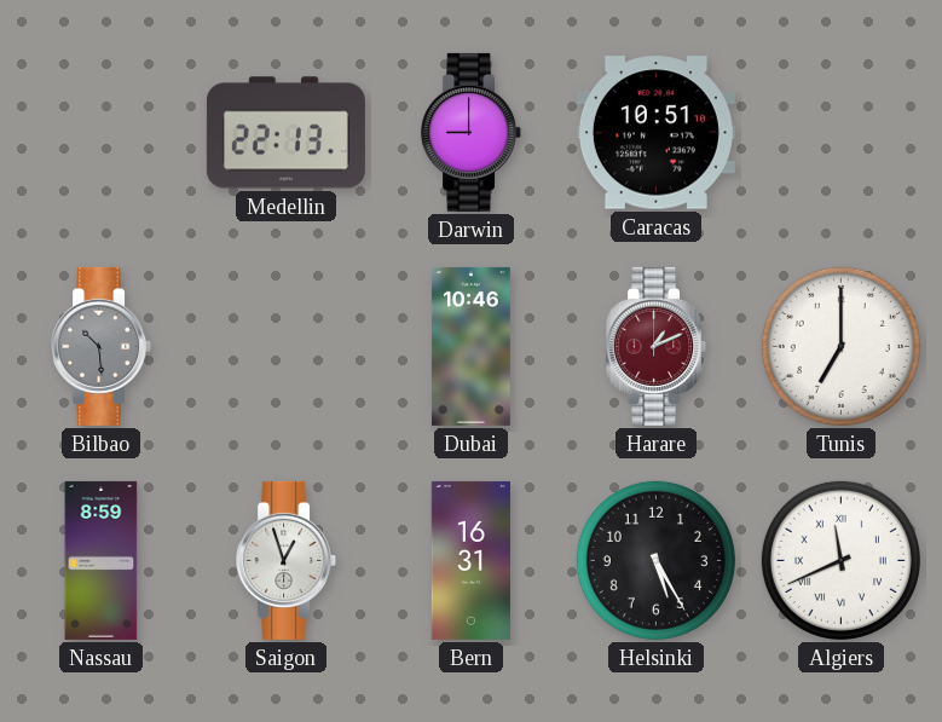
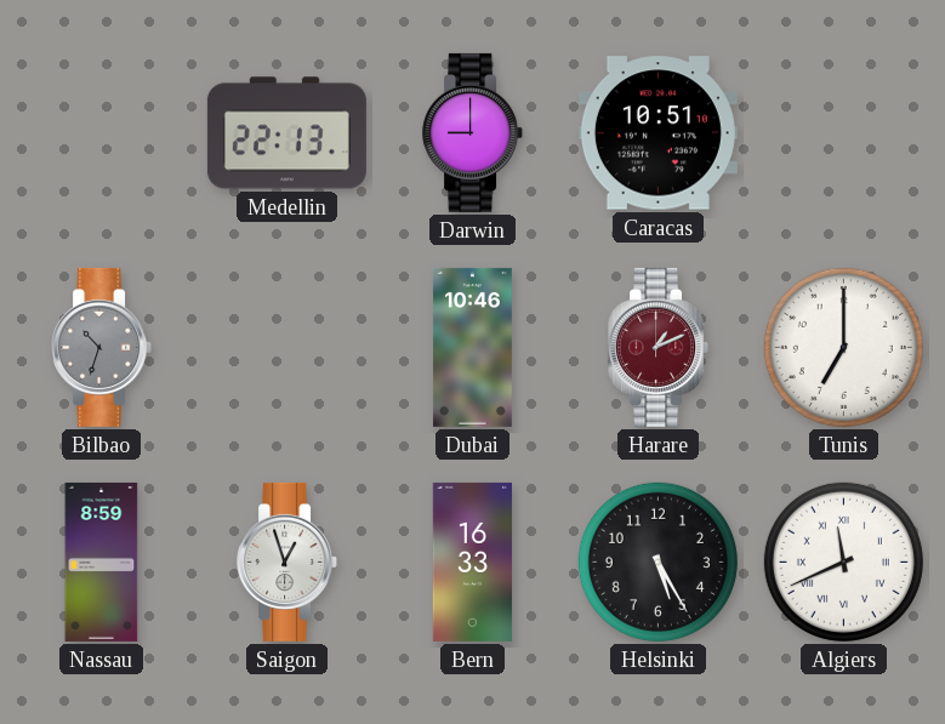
Bilbao: 10:29 -> 10:33
Bern: 16:31 -> 16:33
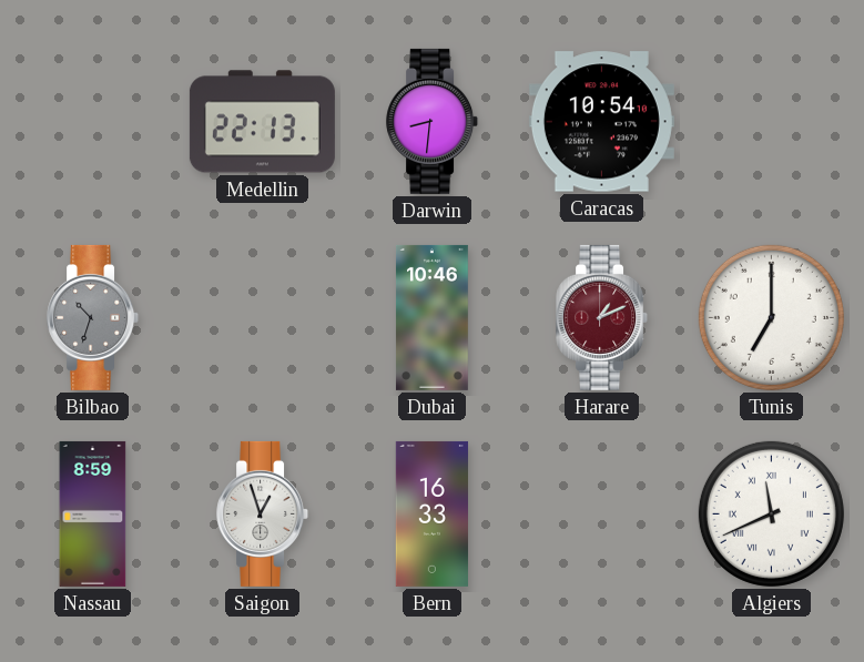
Darwin: 9:00 -> 8:31
Caracas: 10:51 -> 10:54
Helsinki: 5:25 -> none
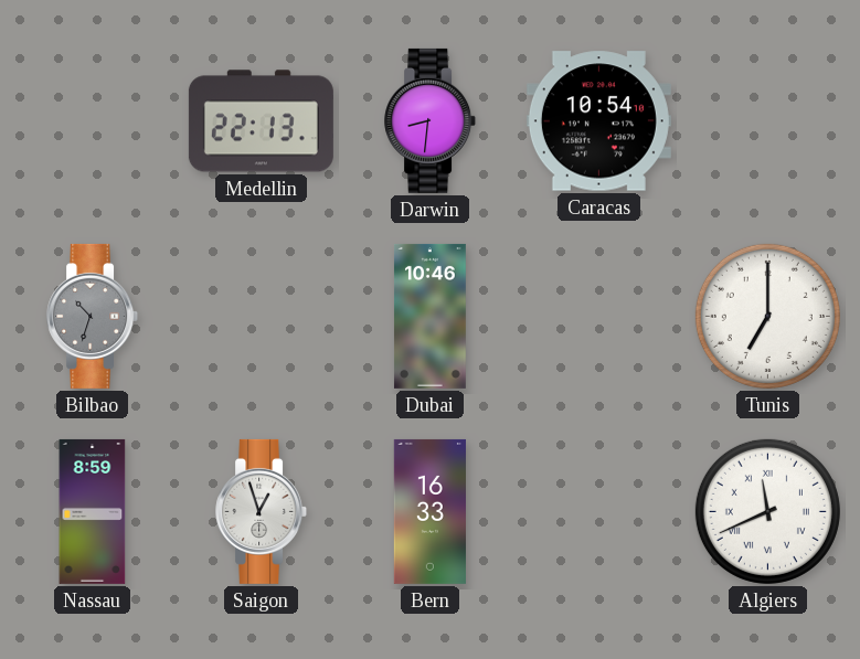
Harare: 1:11 -> none
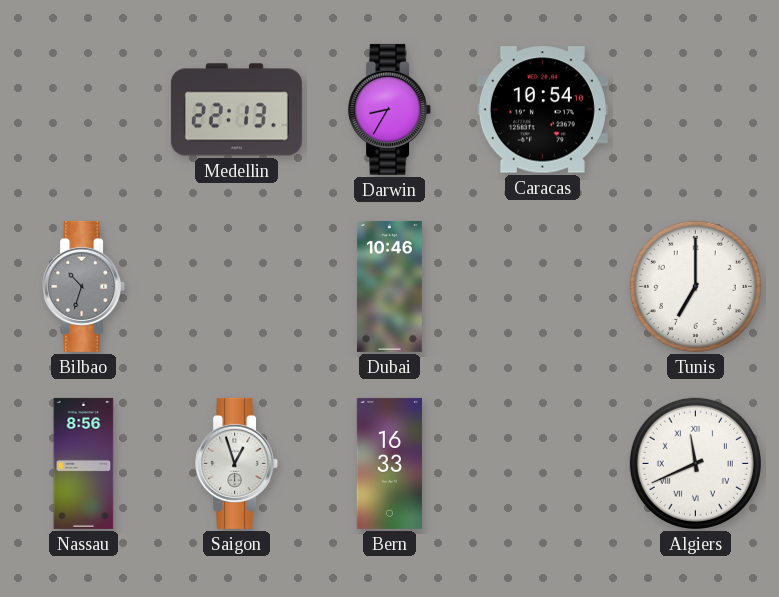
Darwin: 8:31 -> 8:35
Nassau: 8:59 -> 8:56
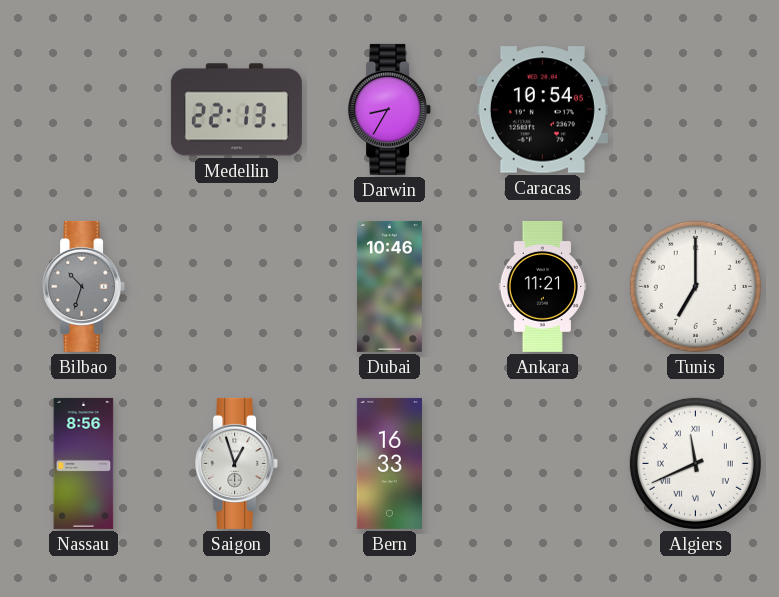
Caracas: 10:54:10 -> 10:54:05
Ankara: none -> 11:21
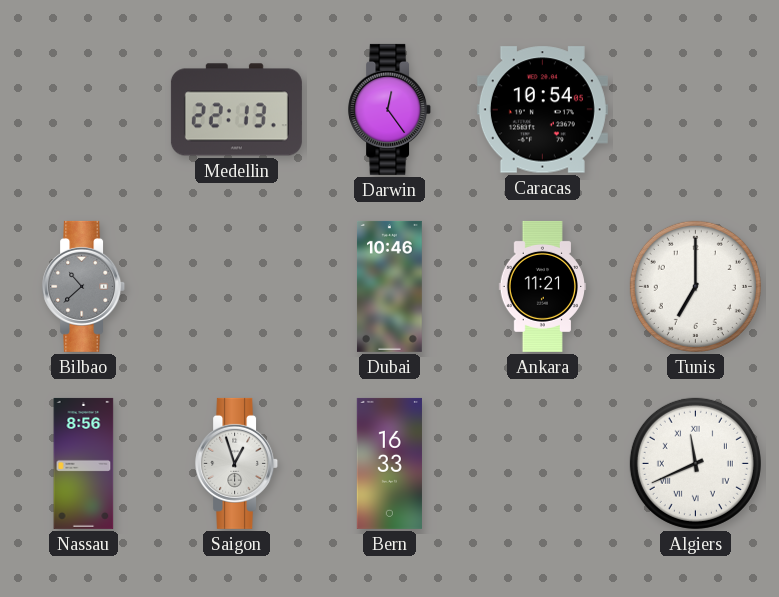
Darwin: 8:35 -> 12:24
Bilbao: 10:33 -> 10:38
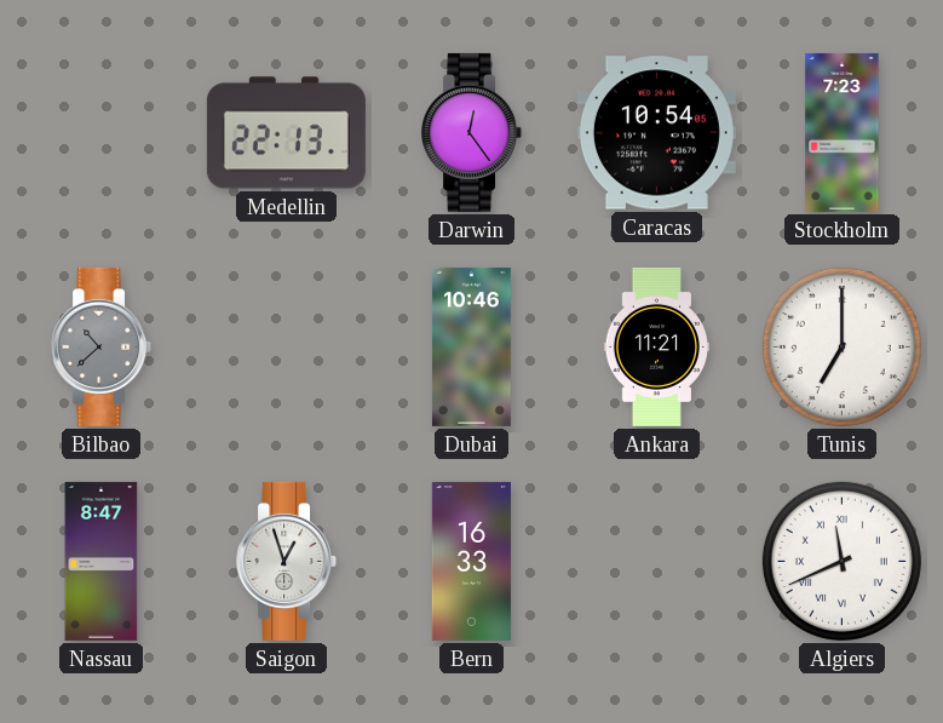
Stockholm: none -> 7:23
Nassau: 8:56 -> 8:47
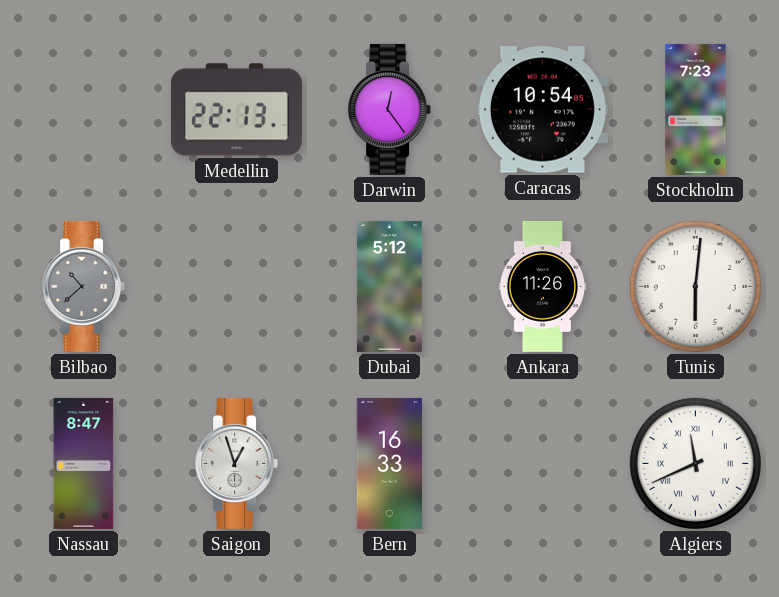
Dubai: 10:46 -> 5:12
Ankara: 11:21 -> 11:26
Tunis: 7:00 -> 6:01
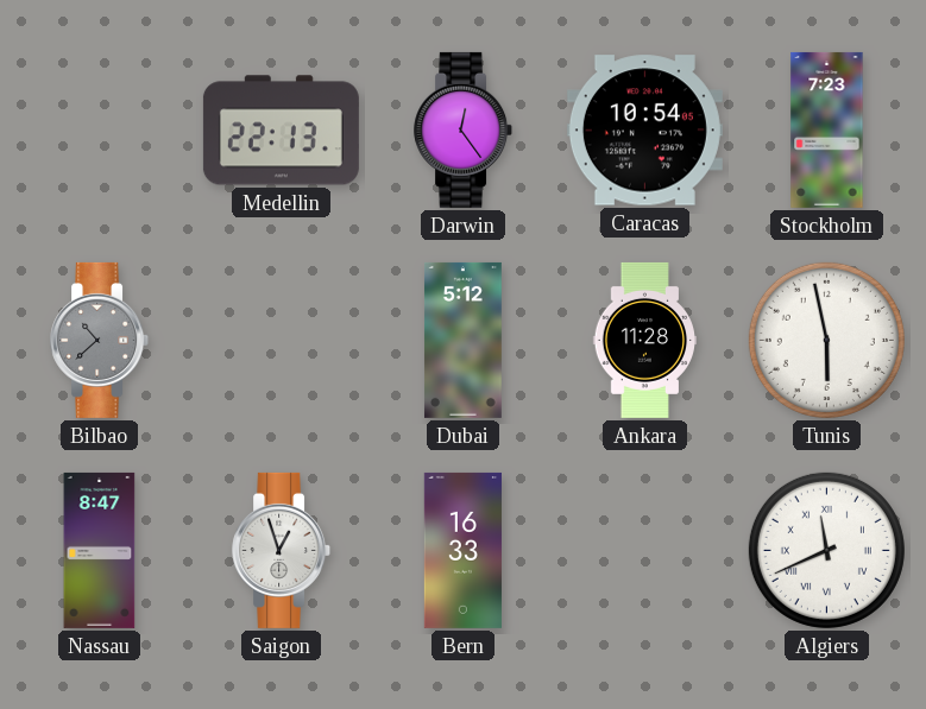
Ankara: 11:26 -> 11:28
Tunis: 6:01 -> 5:58
